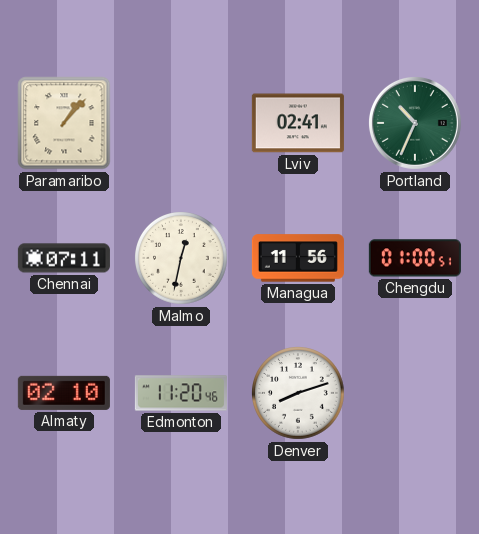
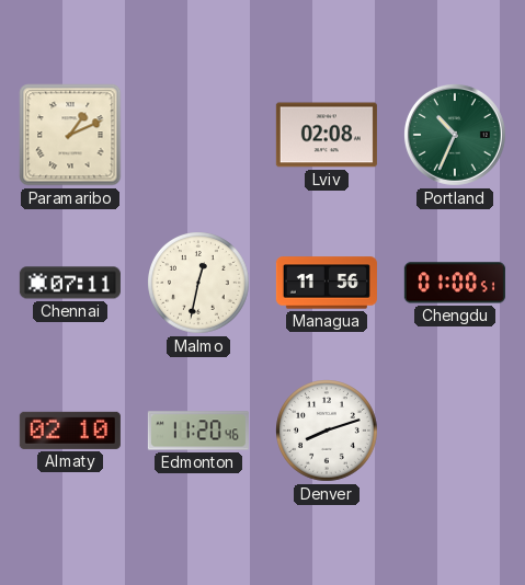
Paramaribo: 1:07 -> 1:11
Lviv: 02:41 -> 02:08
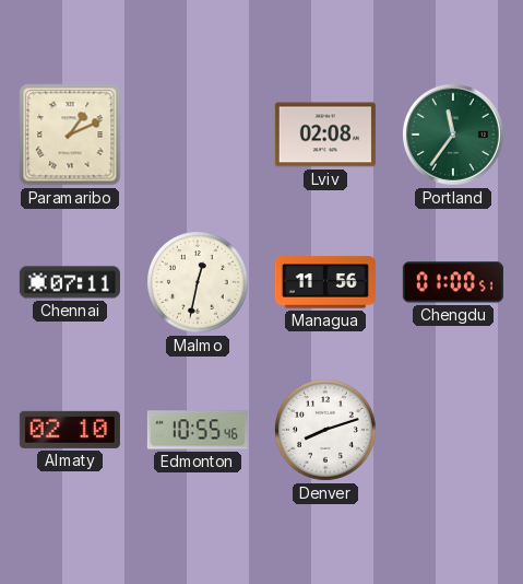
Portland: 10:34 -> 11:36
Edmonton: 11:20 -> 10:55
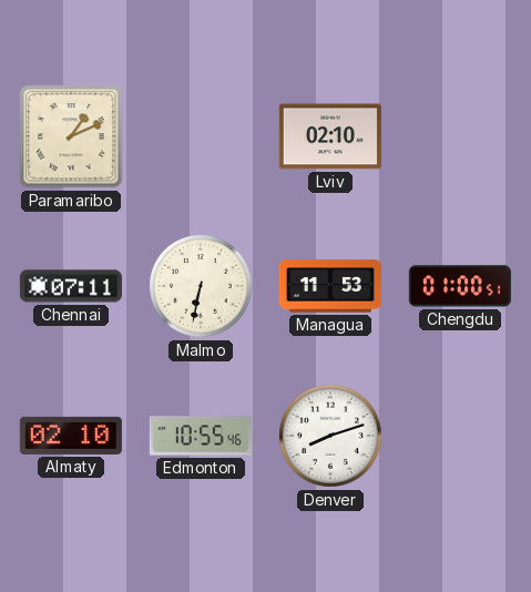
Lviv: 02:08 -> 02:10
Portland: 11:36 -> none
Malmo: 12:32 -> 6:32
Managua: 11:56 -> 11:53
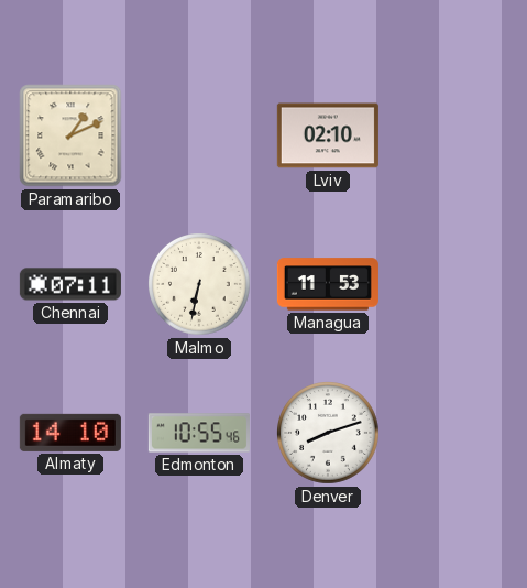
Chengdu: 01:00 -> none
Almaty: 02:10 -> 14:10
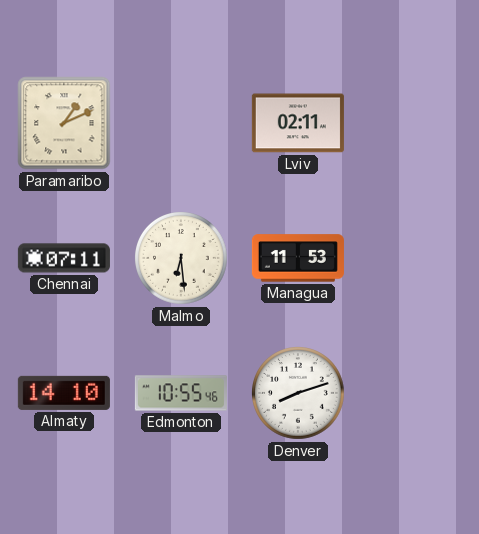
Lviv: 02:10 -> 02:11
Malmo: 6:32 -> 6:29
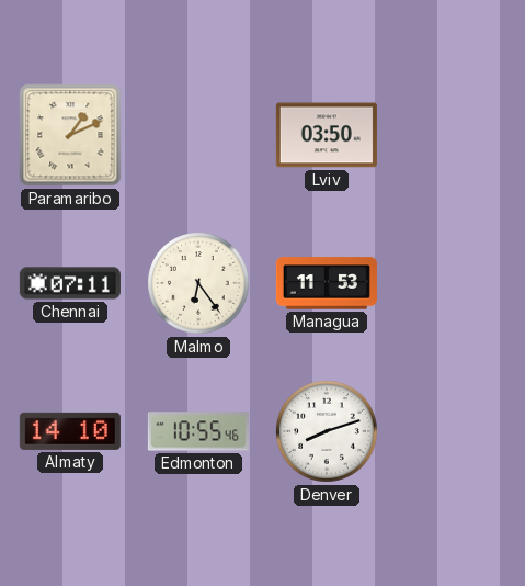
Lviv: 02:11 -> 03:50
Malmo: 6:29 -> 6:24
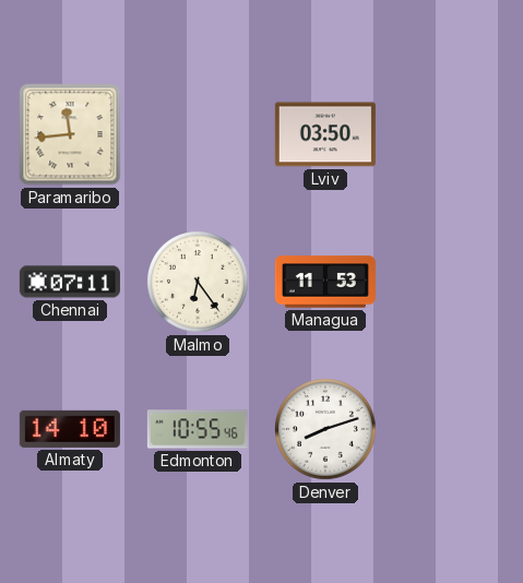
Paramaribo: 1:11 -> 11:44
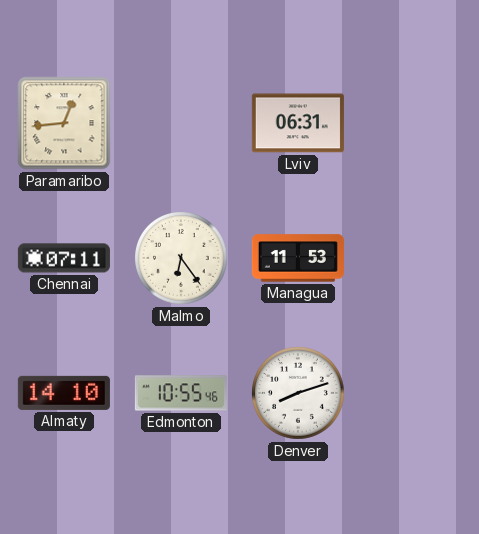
Paramaribo: 11:44 -> 12:44
Lviv: 03:50 -> 06:31
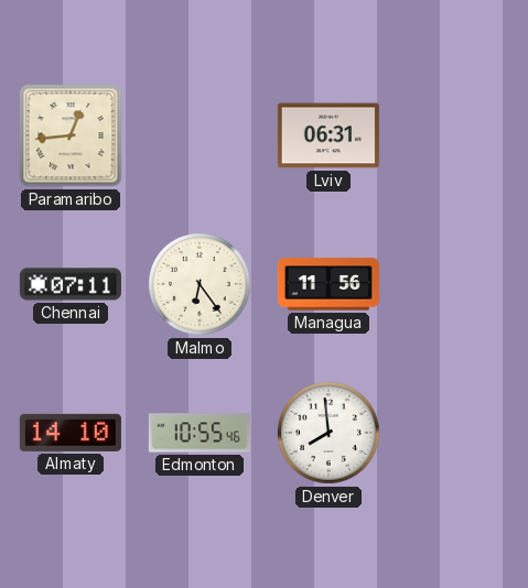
Managua: 11:53 -> 11:56
Denver: 8:12 -> 7:59
